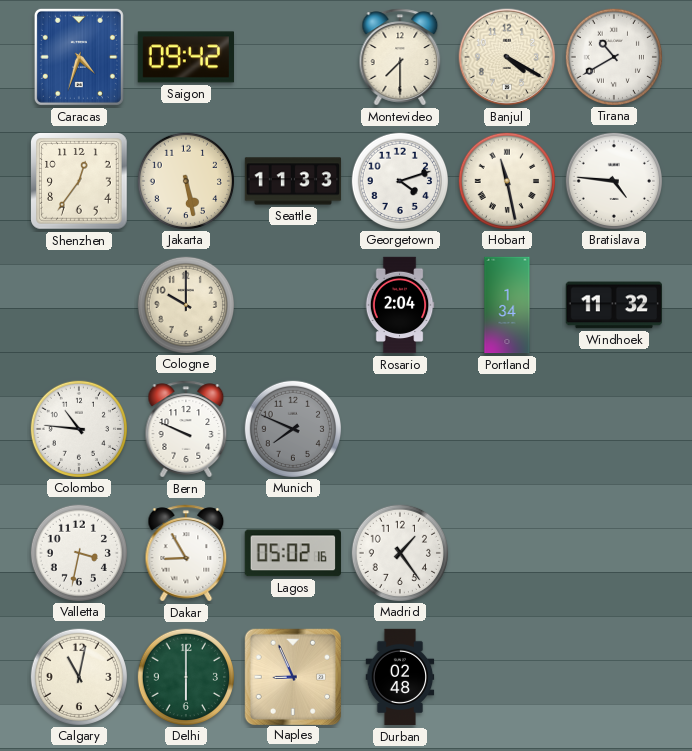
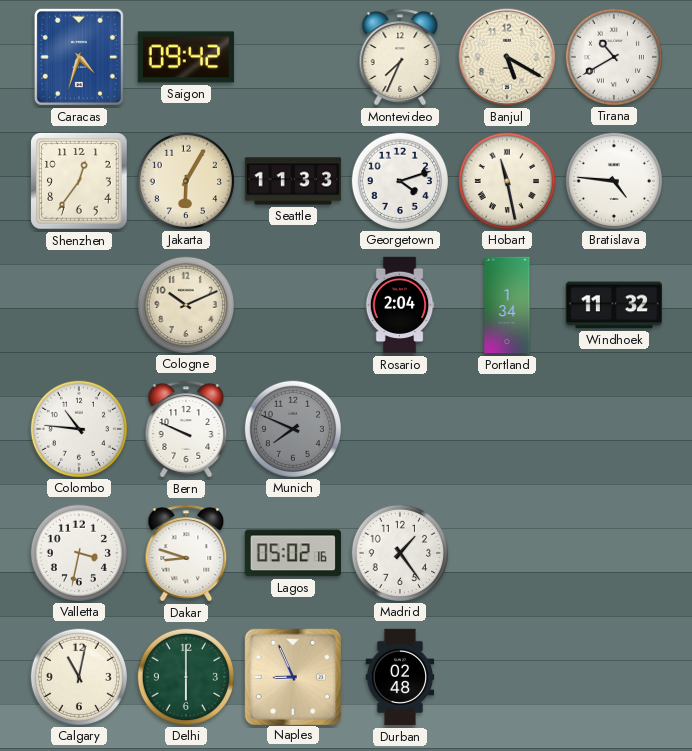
Montevideo: 7:30 -> 7:34
Banjul: 4:20 -> 5:20
Jakarta: 5:28 -> 6:05
Cologne: 10:00 -> 10:11
Dakar: 8:55 -> 8:48
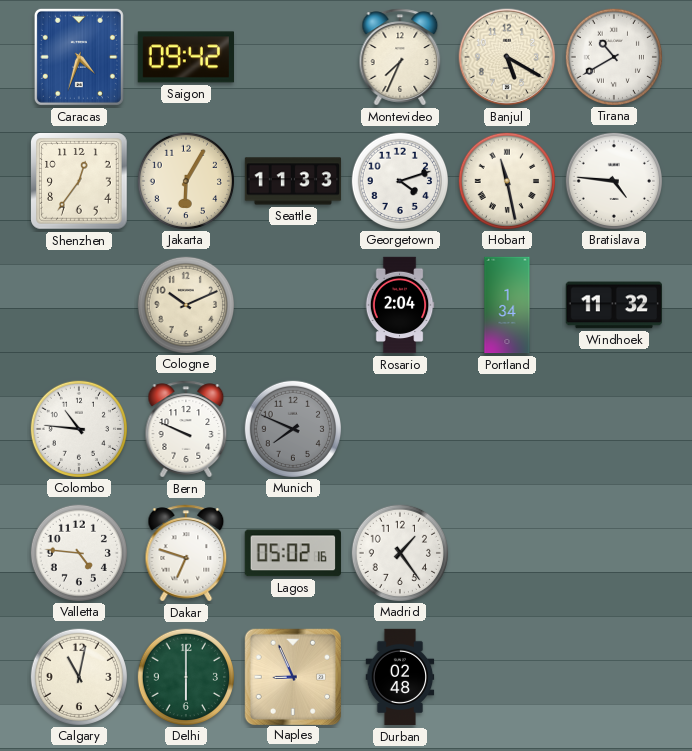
Valletta: 3:32 -> 4:46
Dakar: 8:48 -> 6:48
